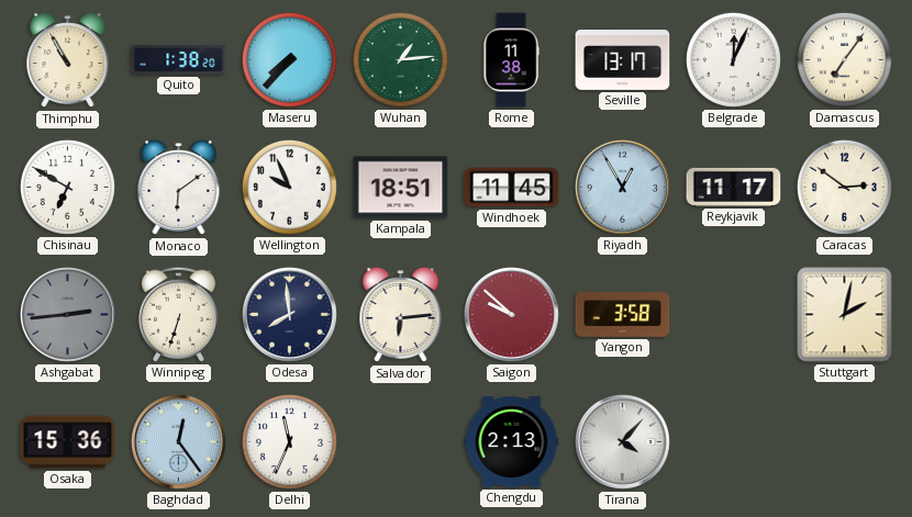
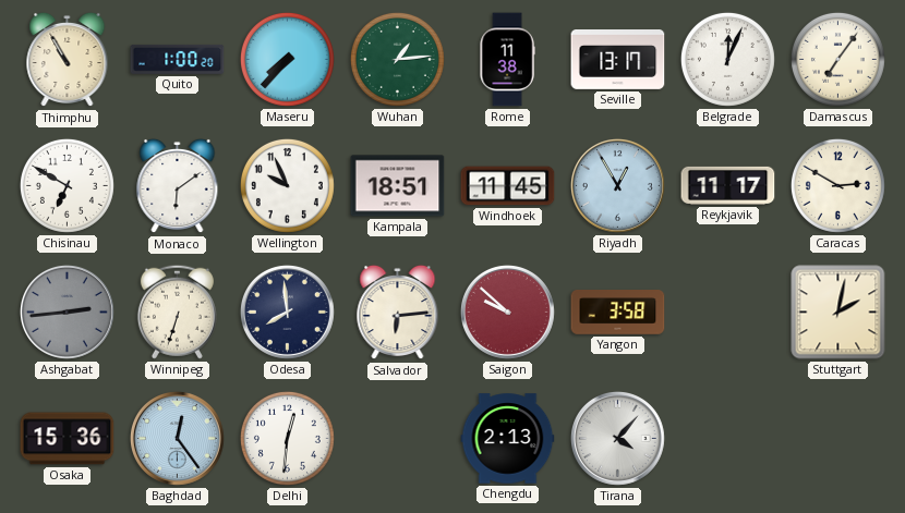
Quito: 1:38 -> 1:00
Caracas: 2:51 -> 2:50
Delhi: 11:34 -> 12:31
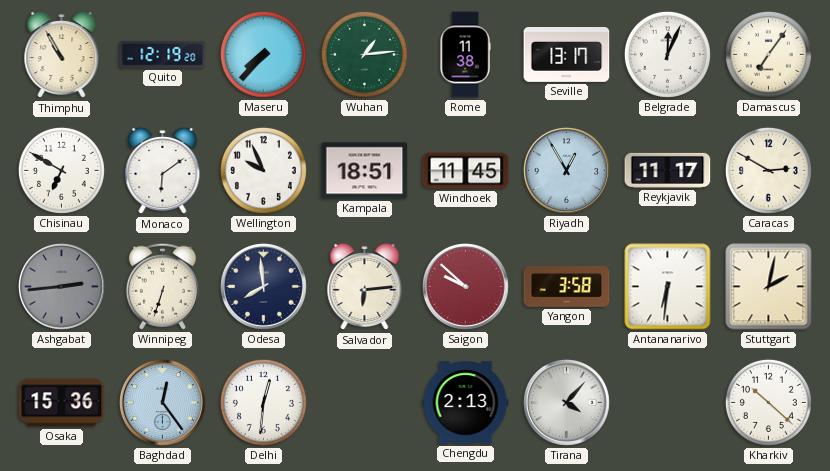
Quito: 1:00 -> 12:19
Antananarivo: none -> 6:31
Kharkiv: none -> 10:22
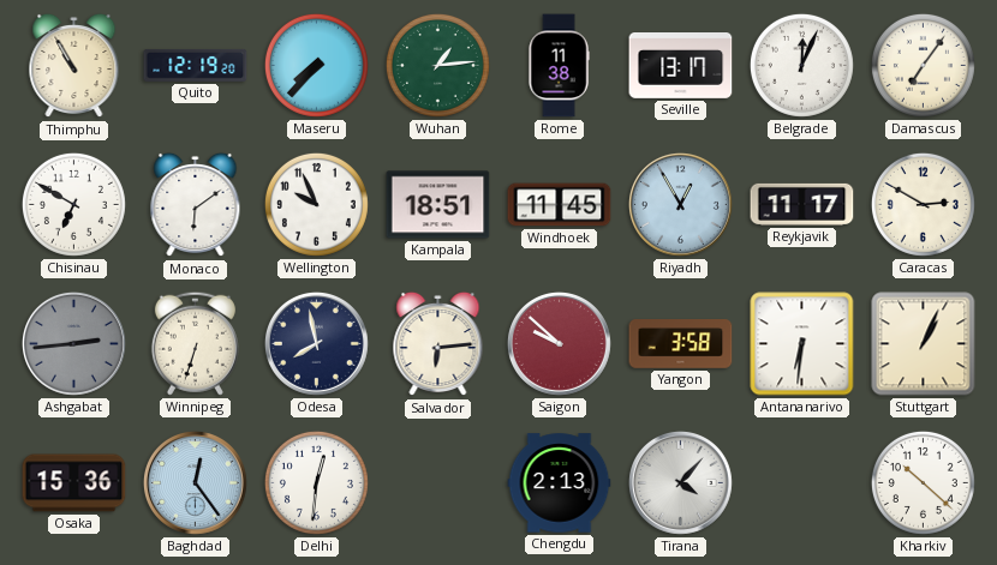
Odesa: 7:59 -> 7:58
Stuttgart: 2:02 -> 1:04
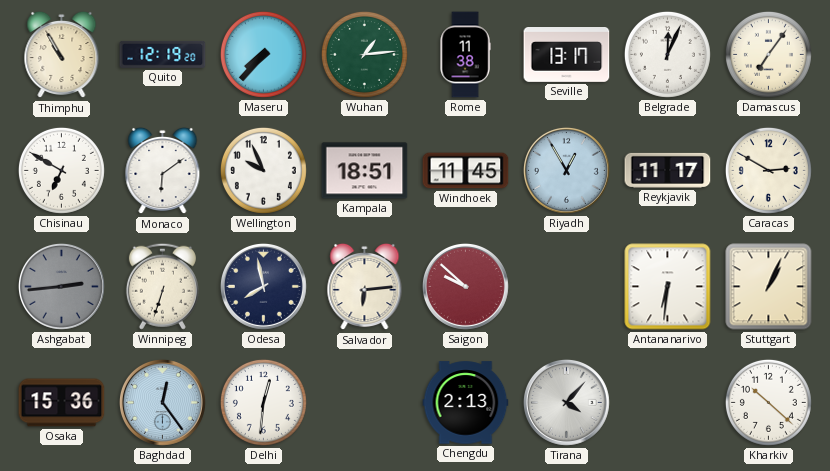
Yangon: 3:58 -> none
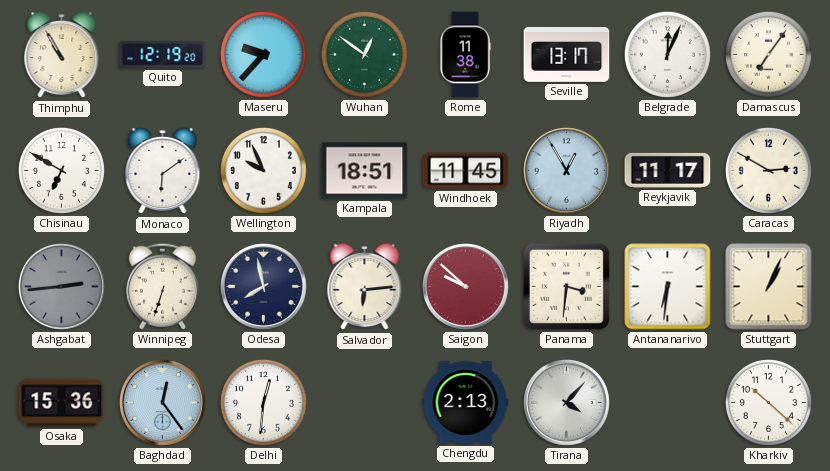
Maseru: 7:37 -> 9:37
Wuhan: 1:14 -> 12:51
Panama: none -> 3:31
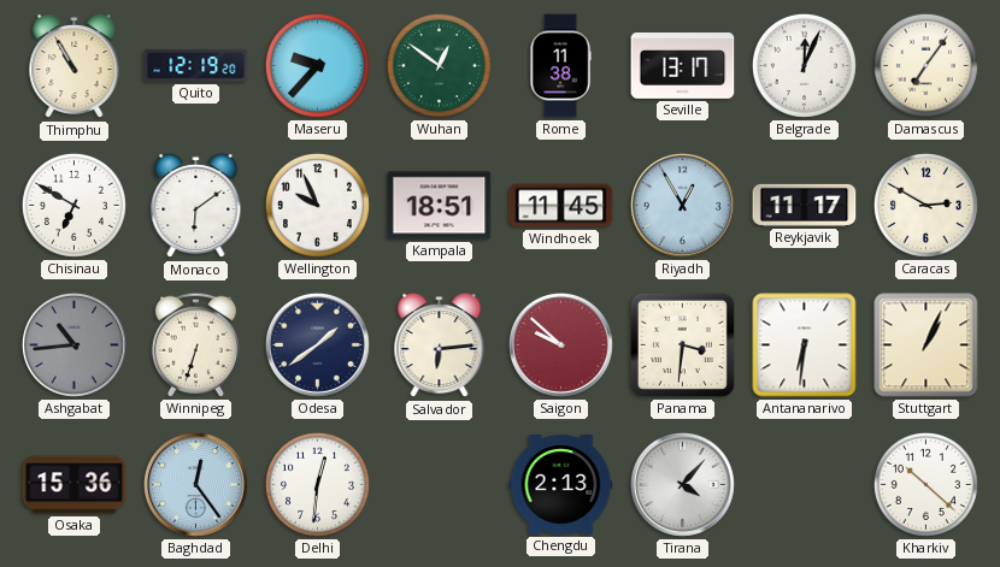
Ashgabat: 2:44 -> 10:44
Odesa: 7:58 -> 1:39
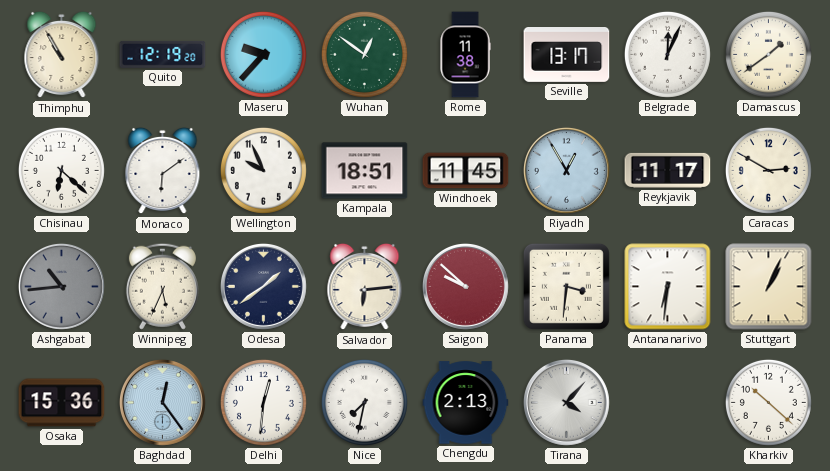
Damascus: 7:06 -> 1:39
Chisinau: 6:50 -> 6:22
Winnipeg: 6:33 -> 5:34
Nice: none -> 7:32
